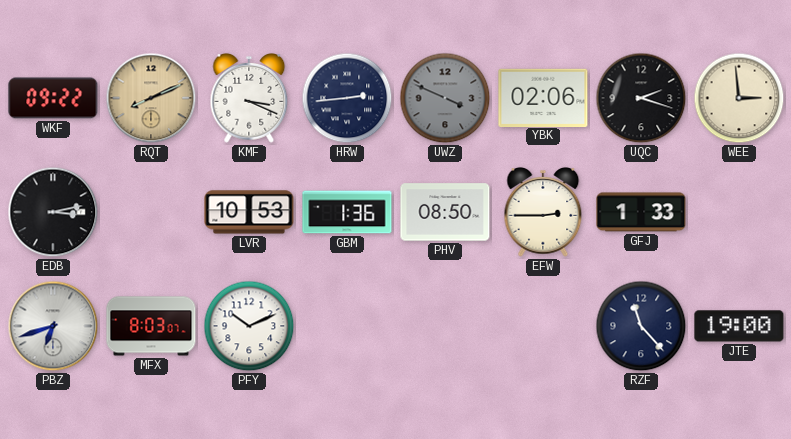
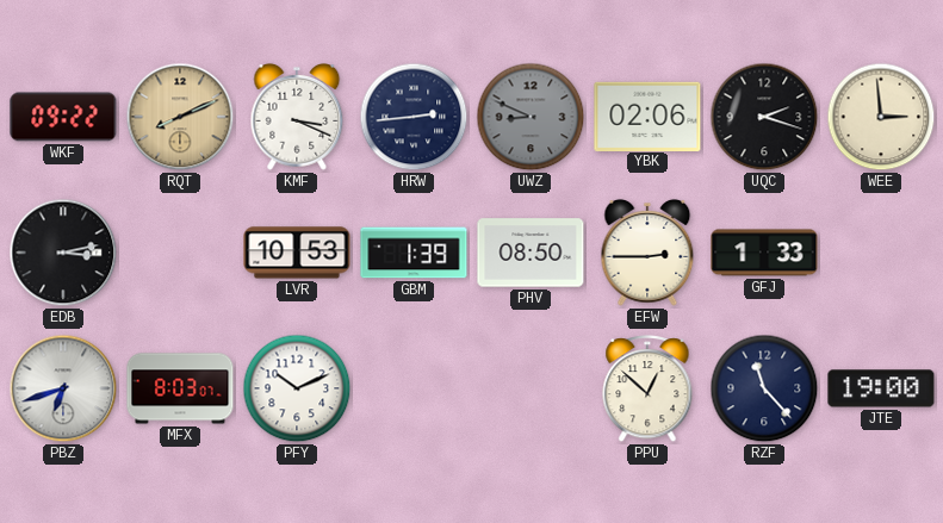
UWZ: 3:49 -> 8:49
GBM: 1:36 -> 1:39
PPU: none -> 12:52
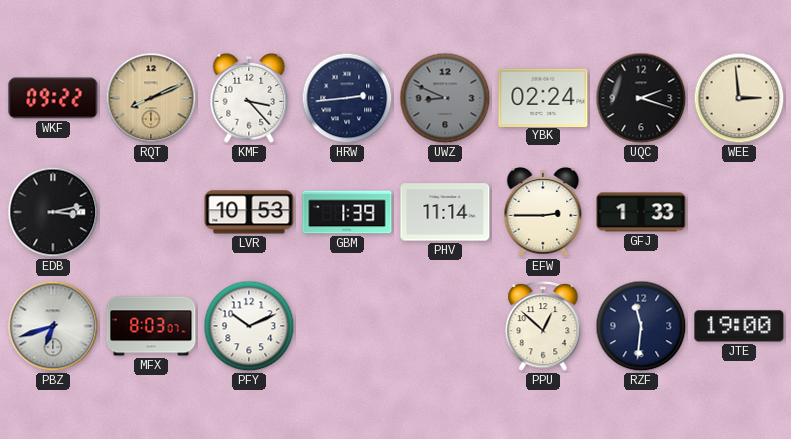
KMF: 3:19 -> 3:23
YBK: 02:06 -> 02:24
PHV: 08:50 -> 11:14
RZF: 11:23 -> 11:31
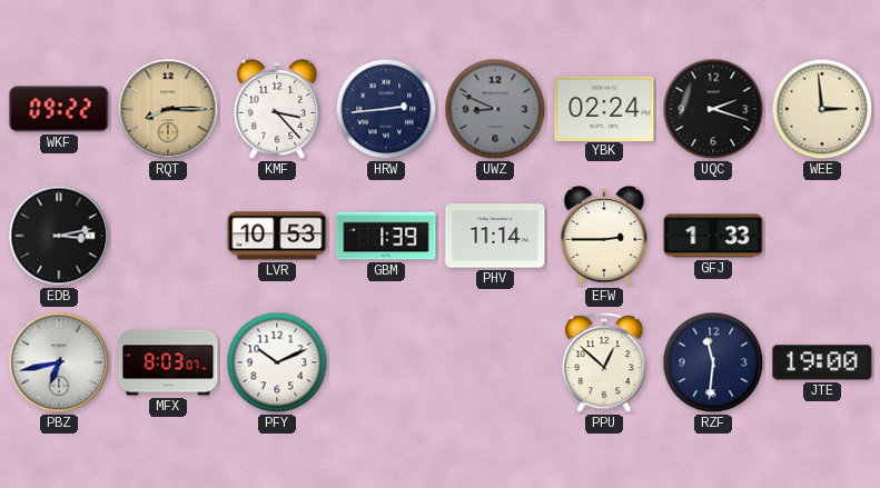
RQT: 8:11 -> 8:15
PBZ: 6:42 -> 6:43
